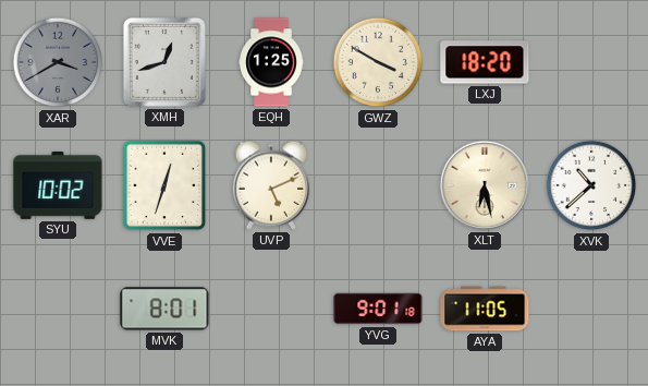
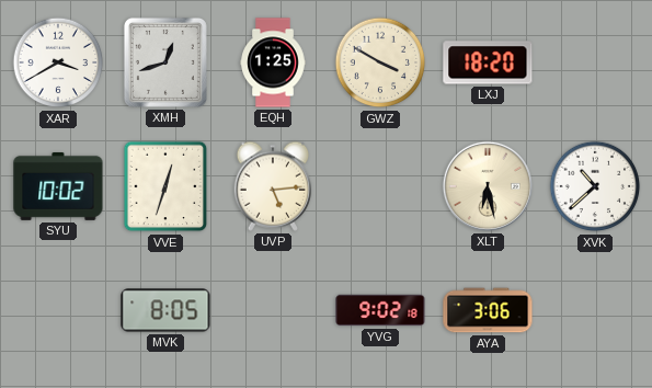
XAR dial: grey -> white
UVP: 5:11 -> 5:14
MVK: 8:01 -> 8:05
YVG: 9:01 -> 9:02
AYA: 11:05 -> 3:06
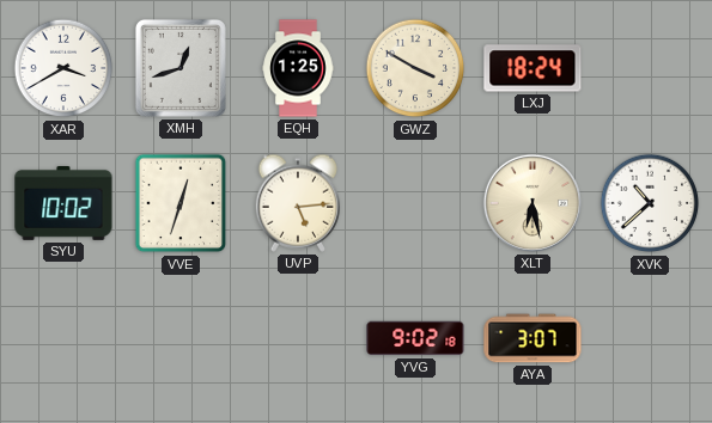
LXJ: 18:20 -> 18:24
MVK: 8:05 -> none
AYA: 3:06 -> 3:07
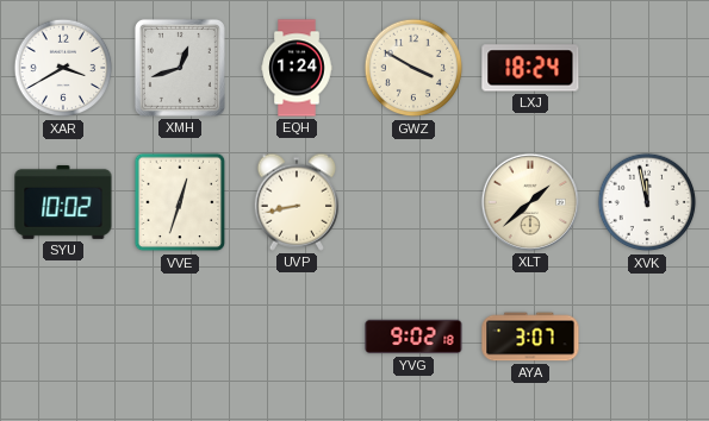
EQH: 1:25 -> 1:24
UVP: 5:14 -> 8:43
XLT: 6:28 -> 1:38
XVK: 10:38 -> 11:58
